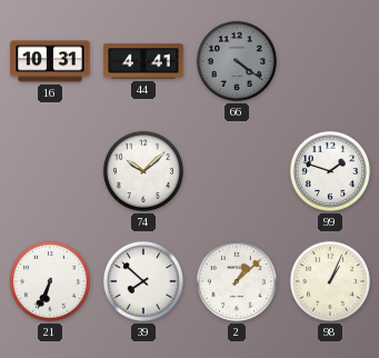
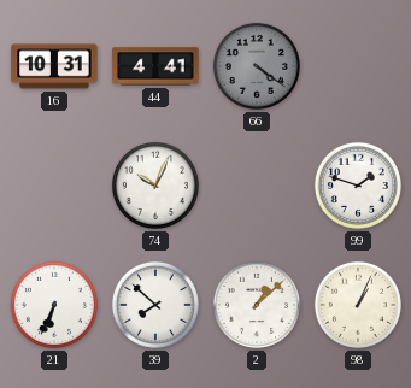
74: 10:08 -> 10:04
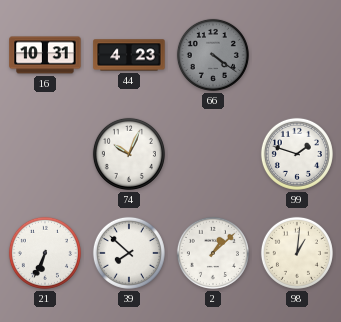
44: 4:41 -> 4:23
98: 1:04 -> 1:01
